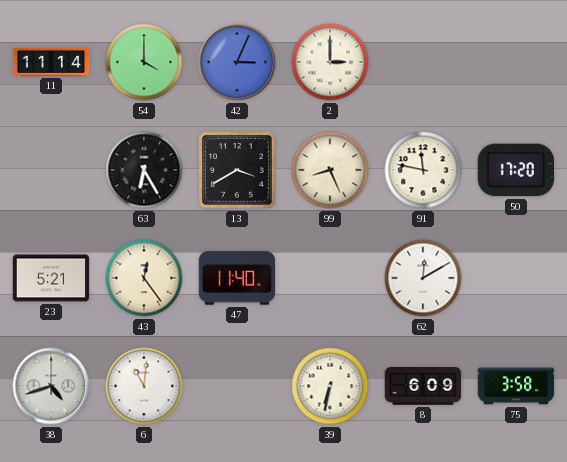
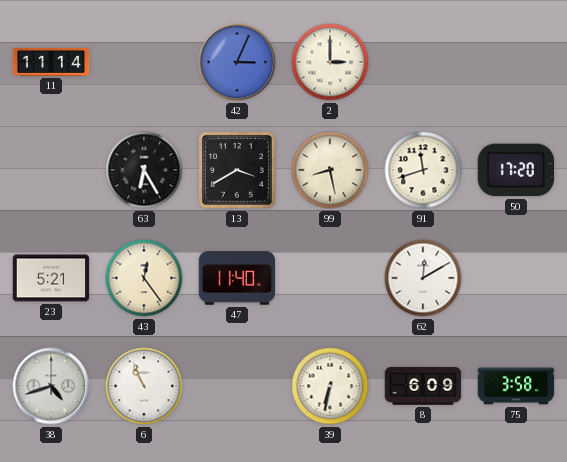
54: 4:00 -> none
99: 8:26 -> 8:28
91: 11:47 -> 11:42
6: 11:01 -> 10:56
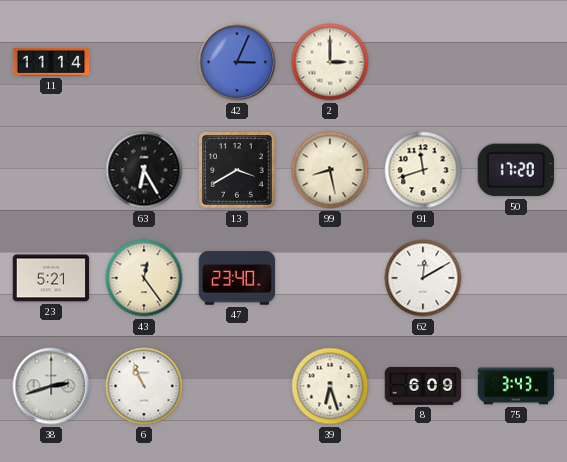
47: 11:40 -> 23:40
38: 4:42 -> 2:42
39: 6:32 -> 6:27
75: 3:58 -> 3:43
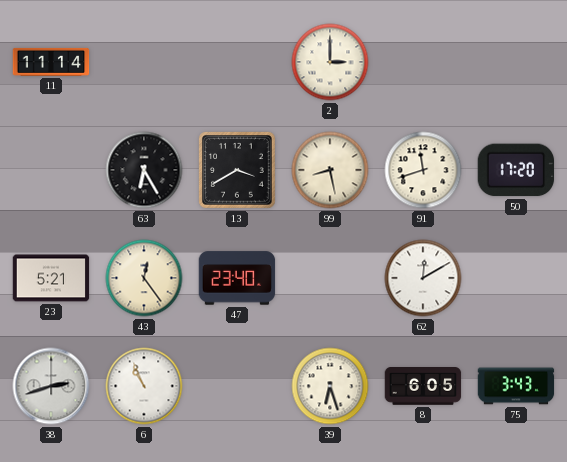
42: 3:04 -> none
8: 6:09 -> 6:05
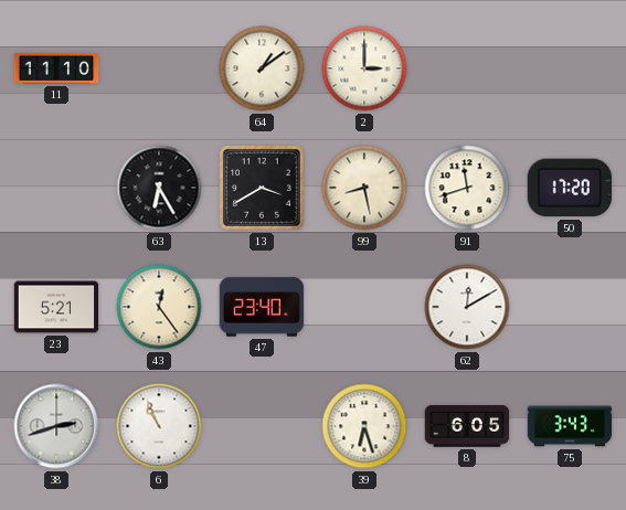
11: 11:14 -> 11:10
64: none -> 1:09
